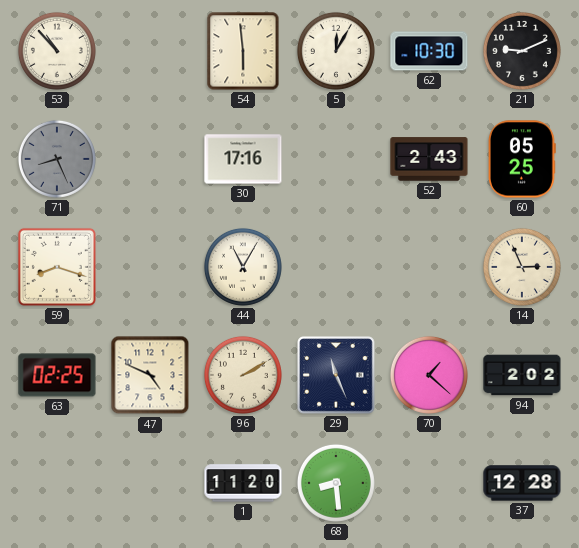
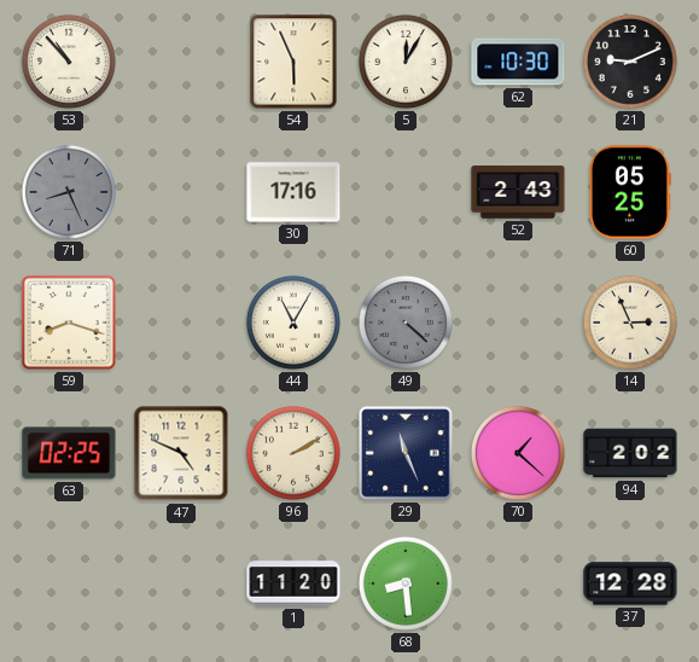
54: 5:59 -> 5:56
49: none -> 4:22
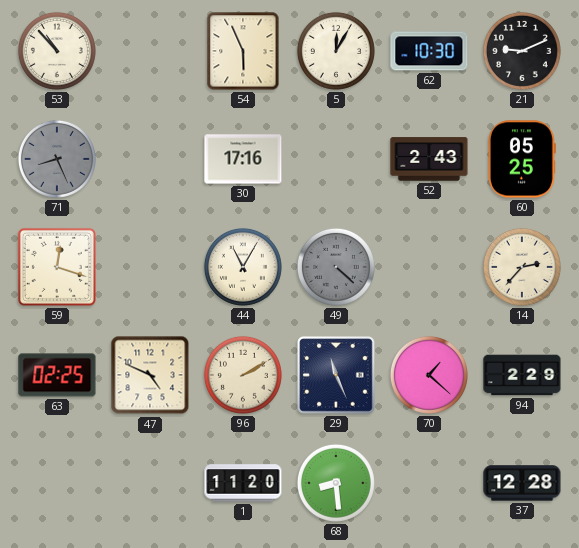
59: 8:18 -> 12:18
14: 2:56 -> 2:37
94: 2:02 -> 2:29
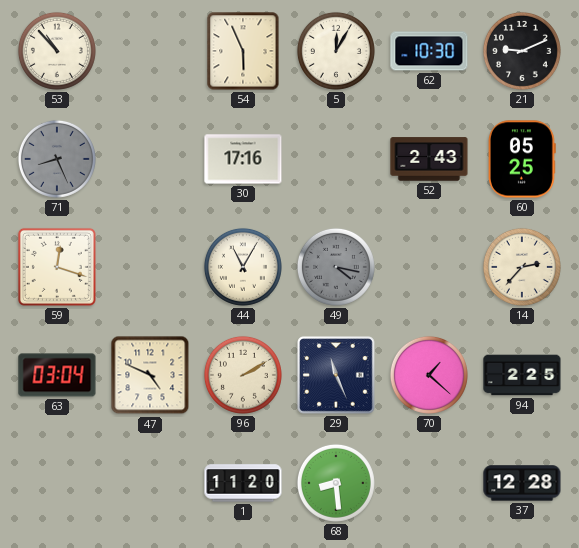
49: 4:22 -> 4:17
63: 02:25 -> 03:04
94: 2:29 -> 2:25
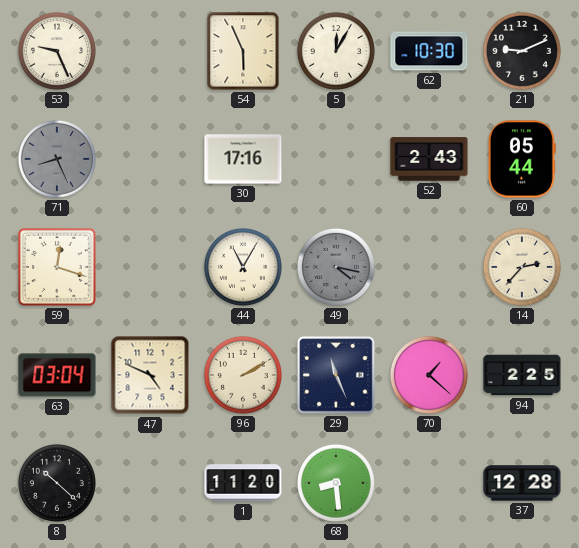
53: 10:53 -> 9:26
60: 05:25 -> 05:44
8: none -> 10:22
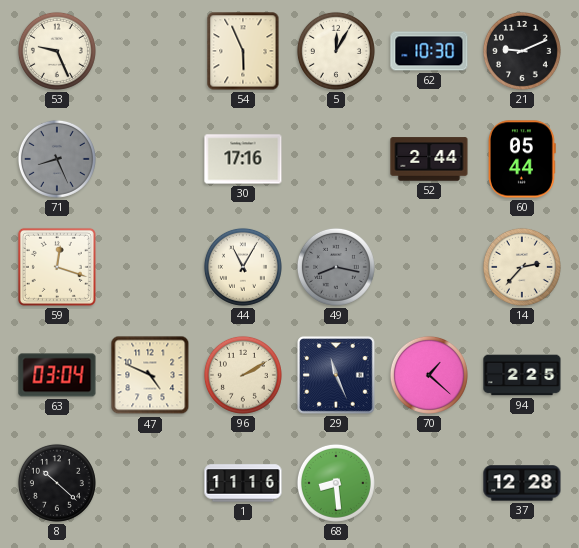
52: 2:43 -> 2:44
49: 4:17 -> 8:17
1: 11:20 -> 11:16
